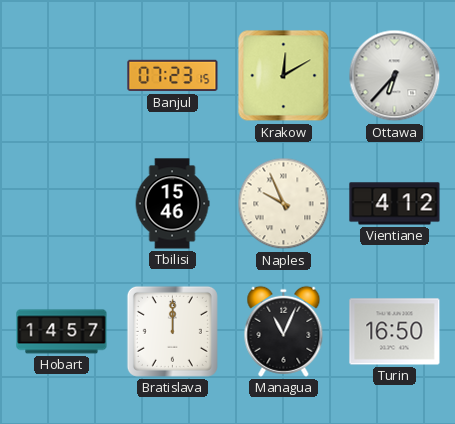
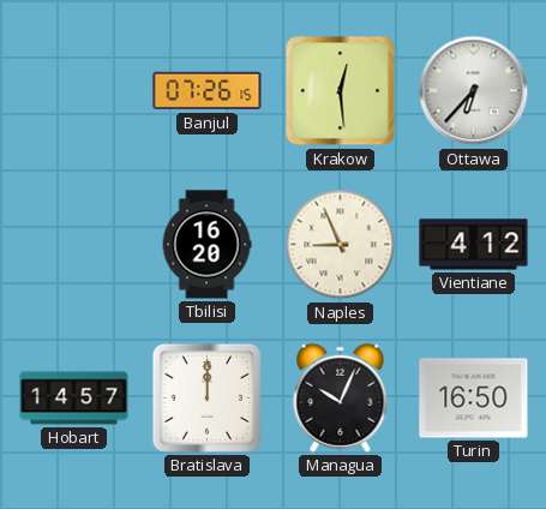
Banjul: 07:23 -> 07:26
Krakow: 12:10 -> 12:29
Tbilisi: 15:46 -> 16:20
Naples: 9:56 -> 8:56
Managua: 11:04 -> 10:04
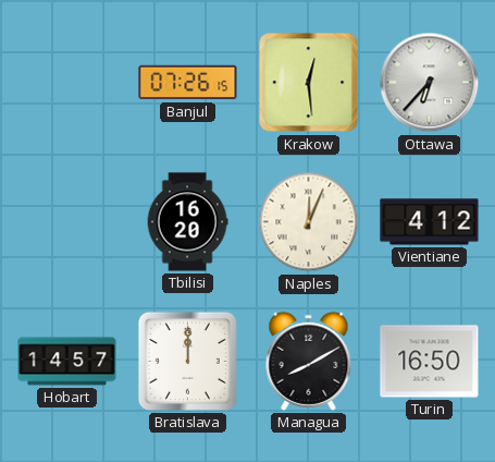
Naples: 8:56 -> 12:04
Managua: 10:04 -> 8:10
